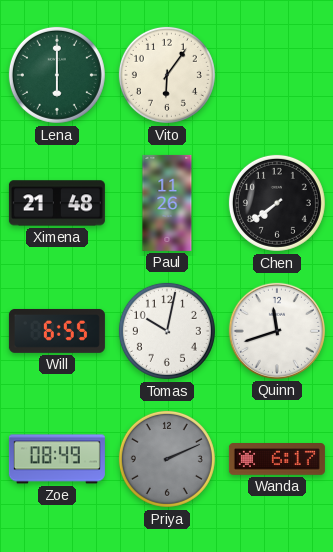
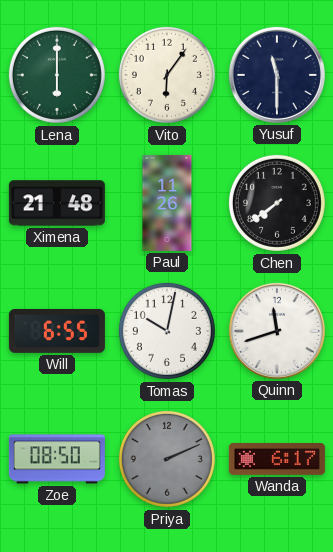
Yusuf: none -> 11:30
Zoe: 08:49 -> 08:50
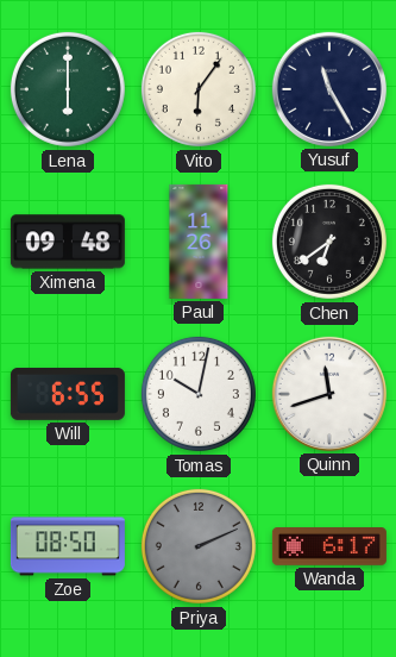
Yusuf: 11:30 -> 11:25
Ximena: 21:48 -> 09:48
Chen: 7:39 -> 6:39
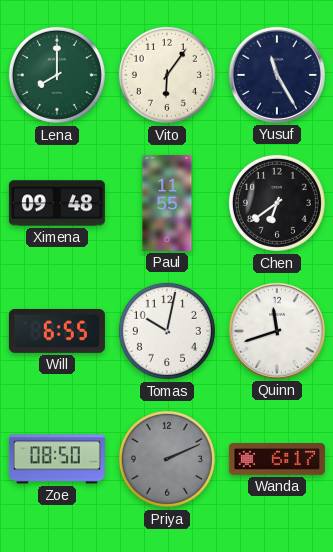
Lena: 6:00 -> 8:00
Paul: 11:26 -> 11:55
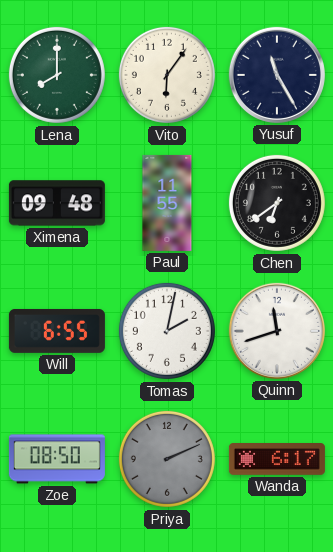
Tomas: 10:02 -> 2:02
